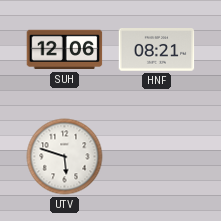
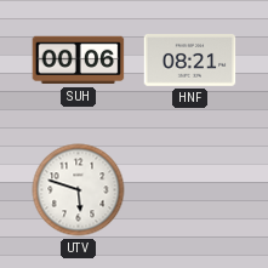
SUH: 12:06 -> 00:06
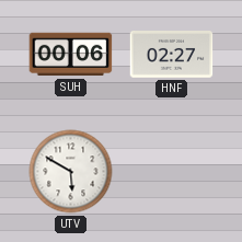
HNF: 08:21 -> 02:27
UTV: 5:48 -> 5:50
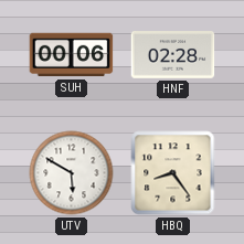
HNF: 02:27 -> 02:28
HBQ: none -> 8:24
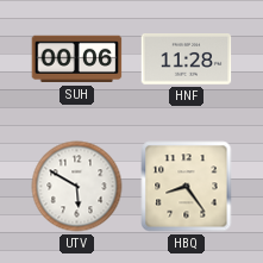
HNF: 02:28 -> 11:28
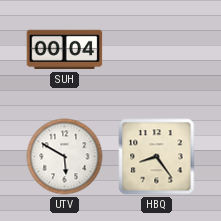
SUH: 00:06 -> 00:04
HNF: 11:28 -> none
